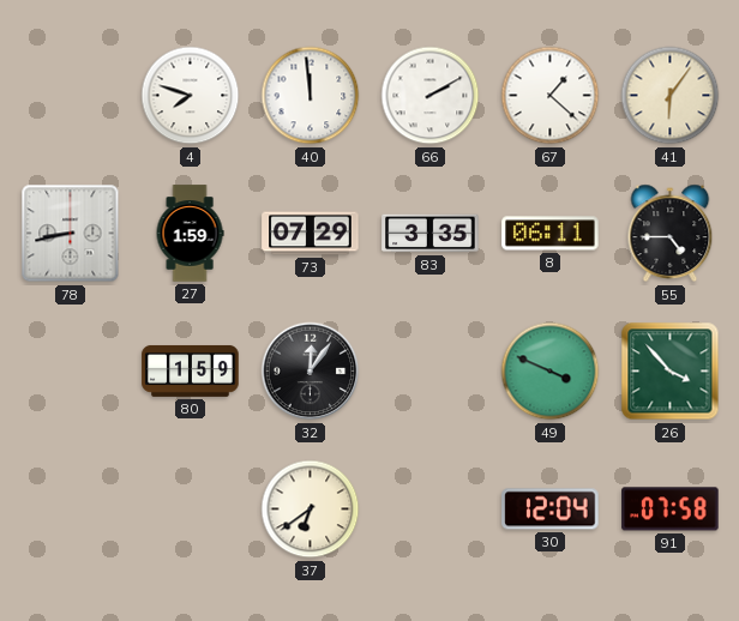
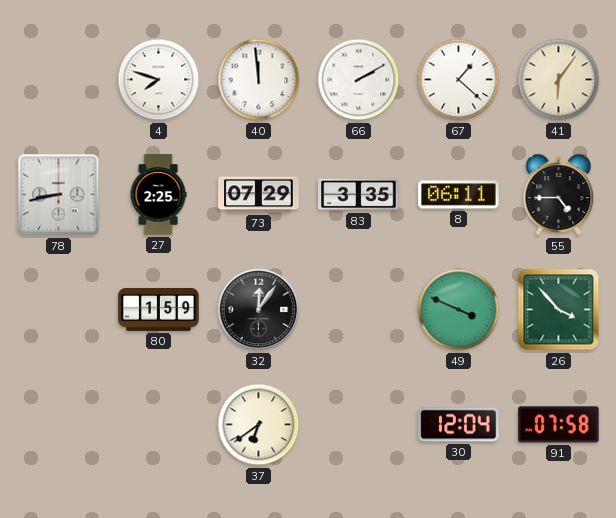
27: 1:59 -> 2:25
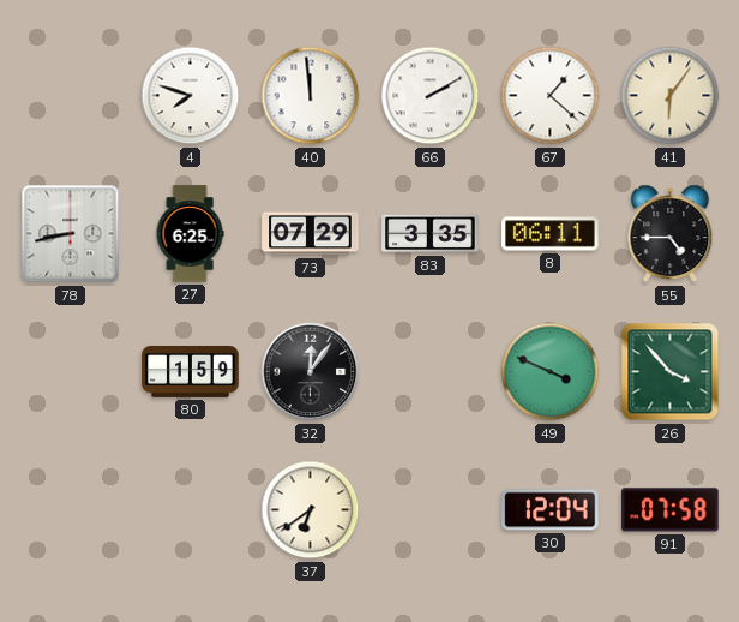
27: 2:25 -> 6:25
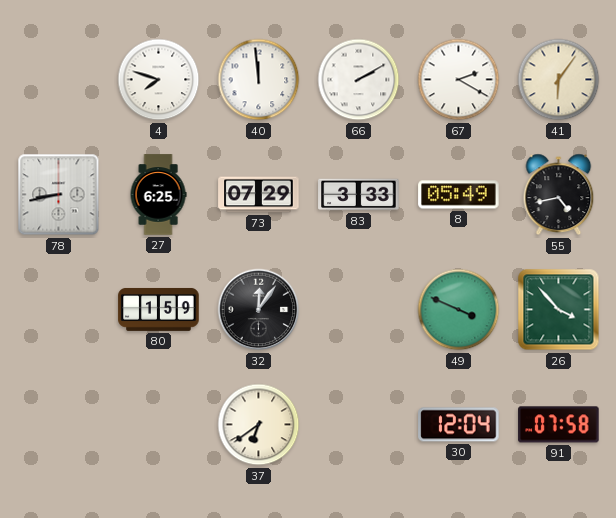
67: 1:22 -> 2:20
83: 3:35 -> 3:33
8: 06:11 -> 05:49
55: 4:45 -> 4:43
